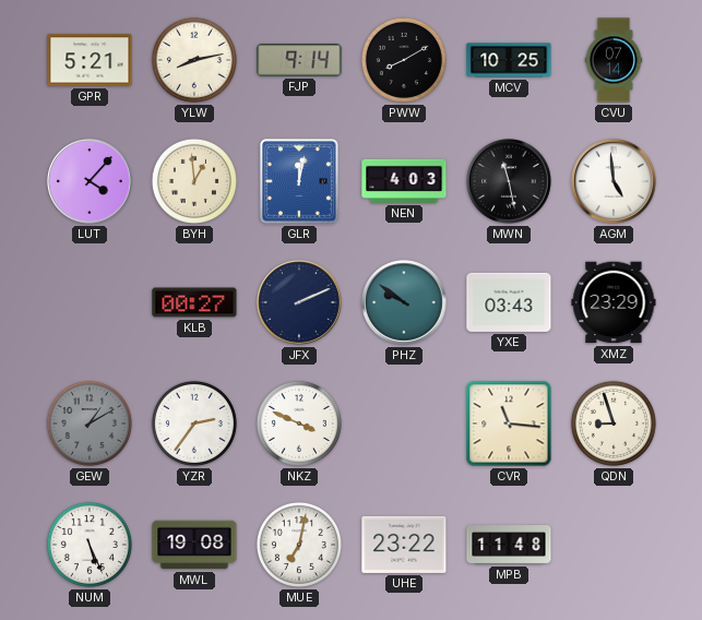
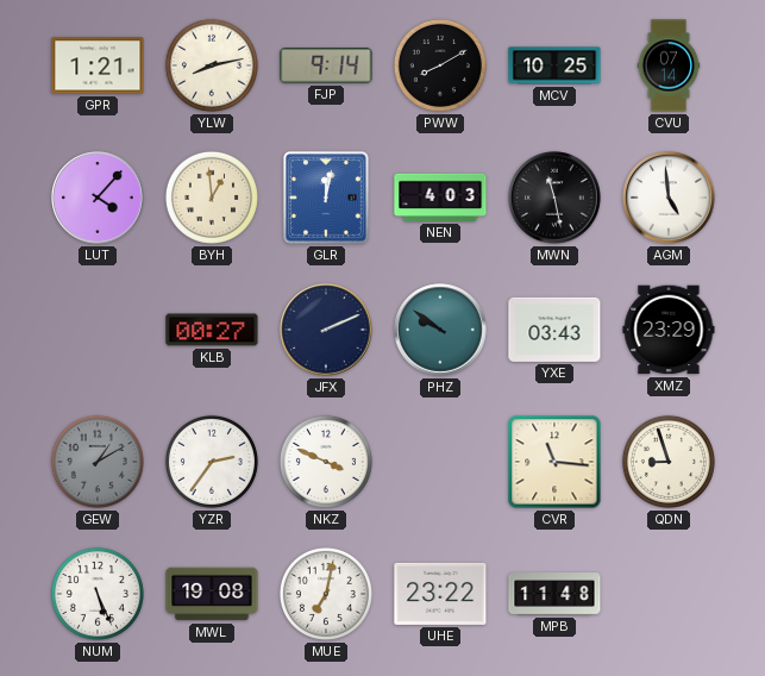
GPR: 5:21 -> 1:21
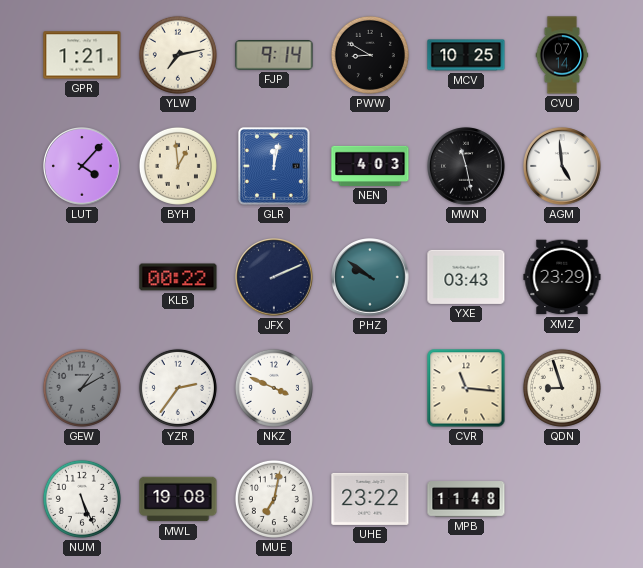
YLW: 8:13 -> 7:13
PWW: 8:10 -> 8:50
KLB: 00:27 -> 00:22
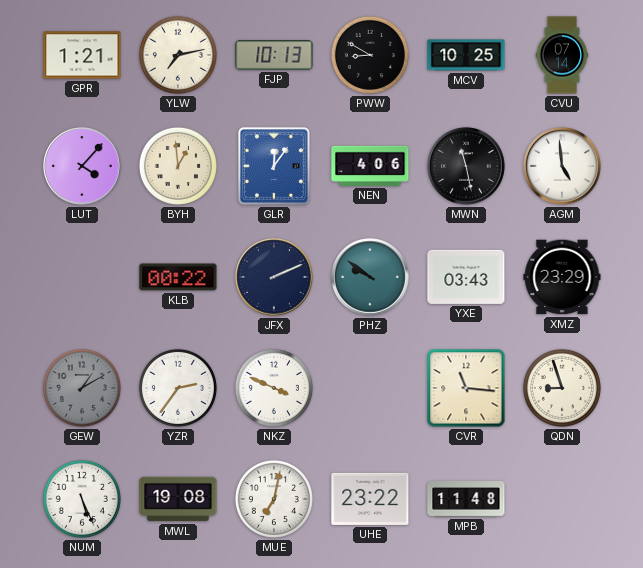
FJP: 9:14 -> 10:13
GLR: 12:02 -> 12:06
NEN: 4:03 -> 4:06
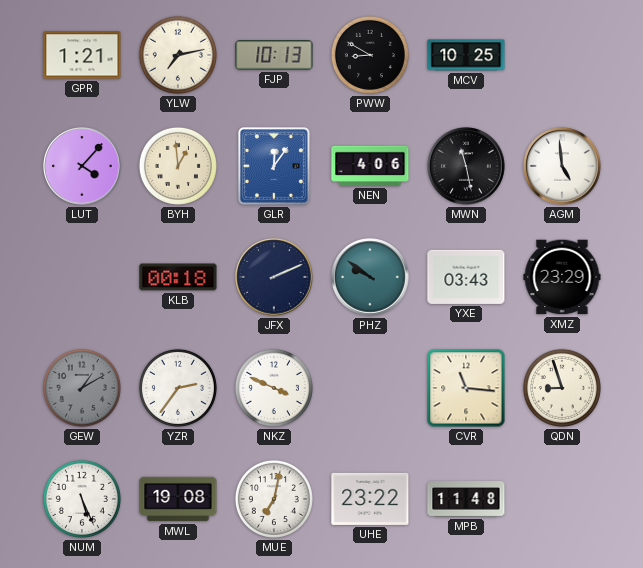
CVU: 07:14 -> none
KLB: 00:22 -> 00:18
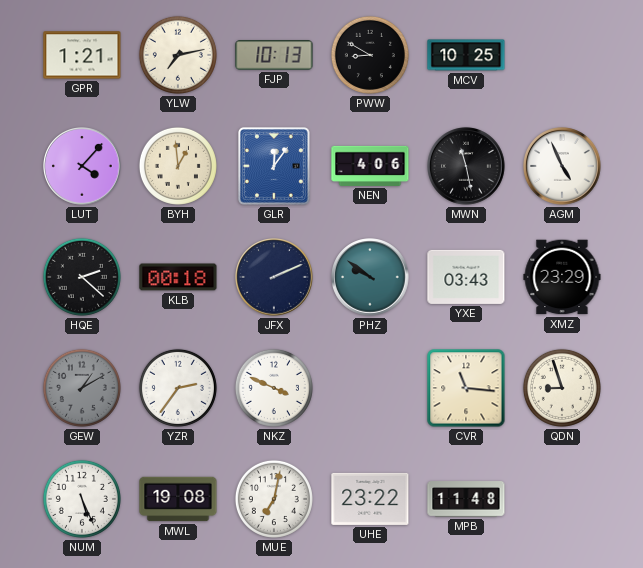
AGM: 4:59 -> 4:56
HQE: none -> 2:22
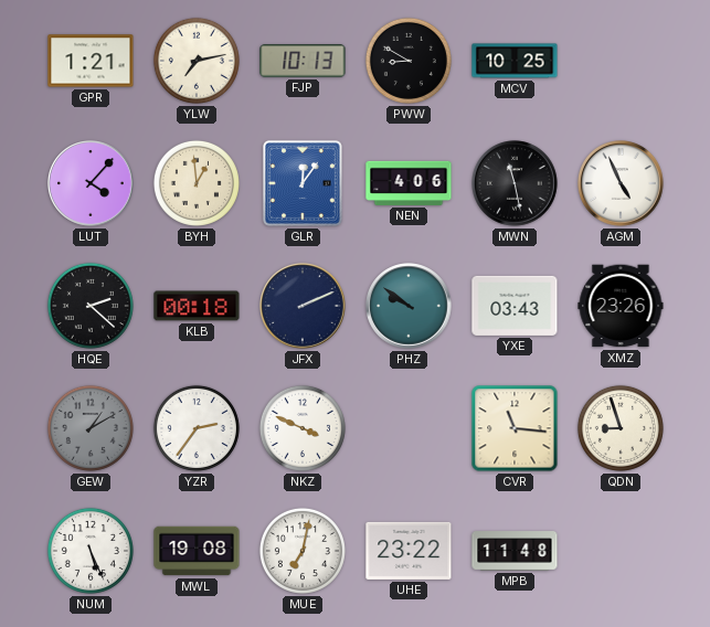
XMZ: 23:29 -> 23:26
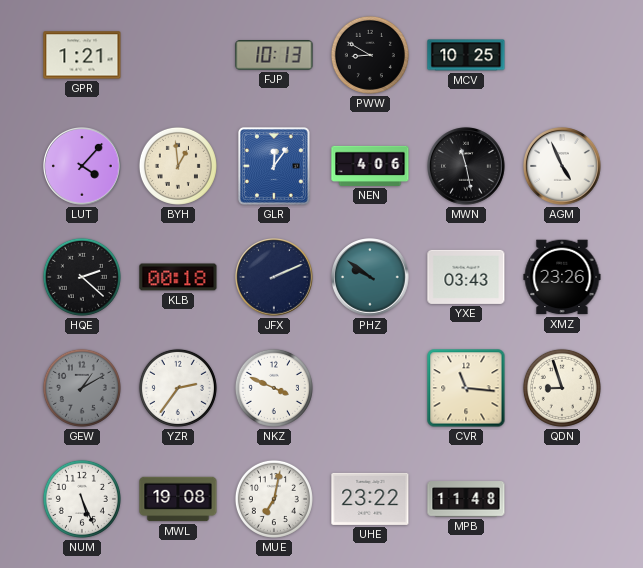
YLW: 7:13 -> none
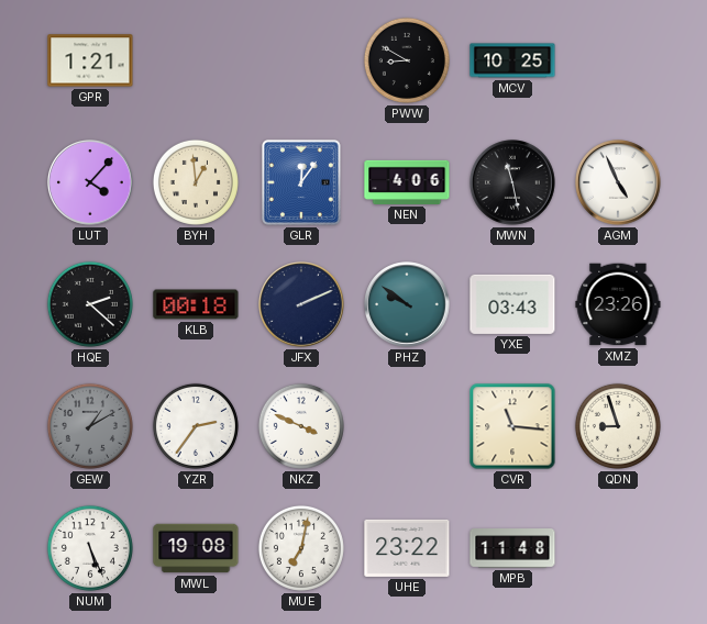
FJP: 10:13 -> none
